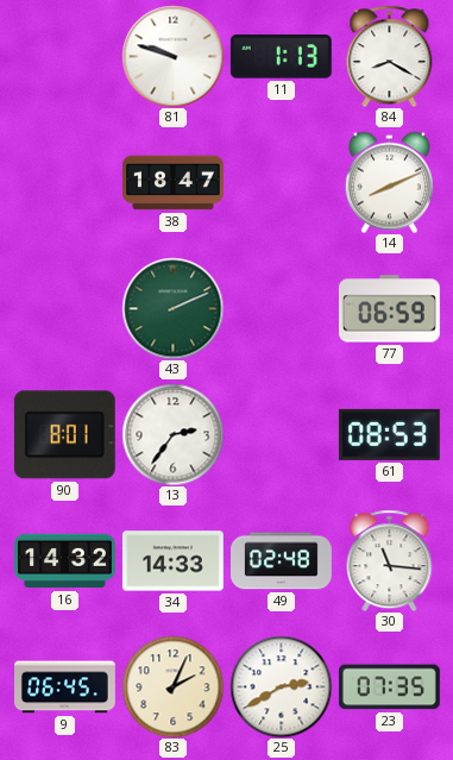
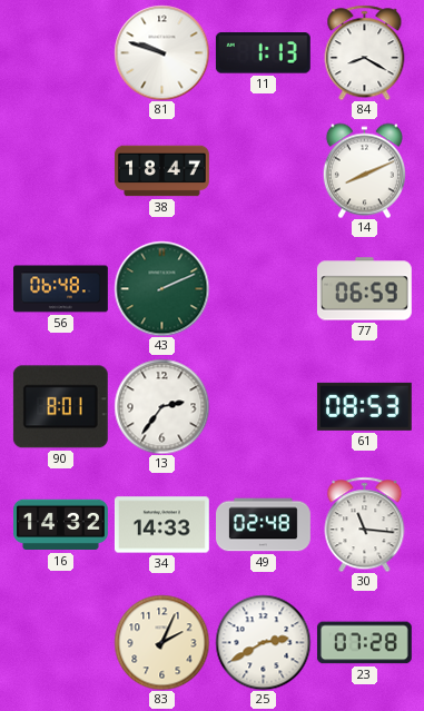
56: none -> 06:48
9: 06:45 -> none
23: 07:35 -> 07:28
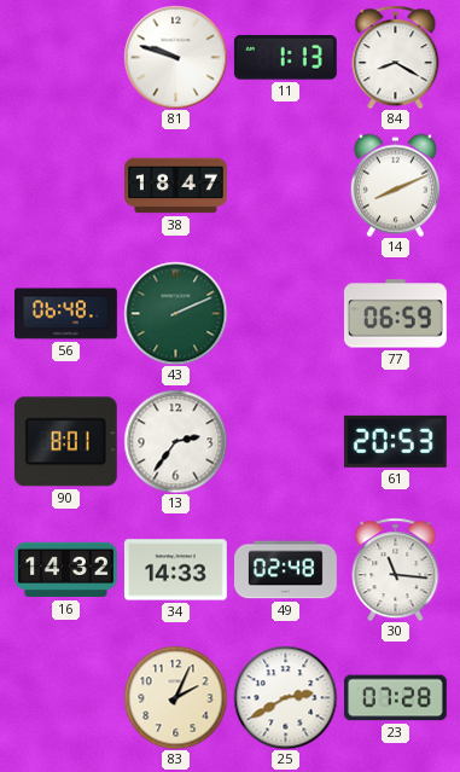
61: 08:53 -> 20:53
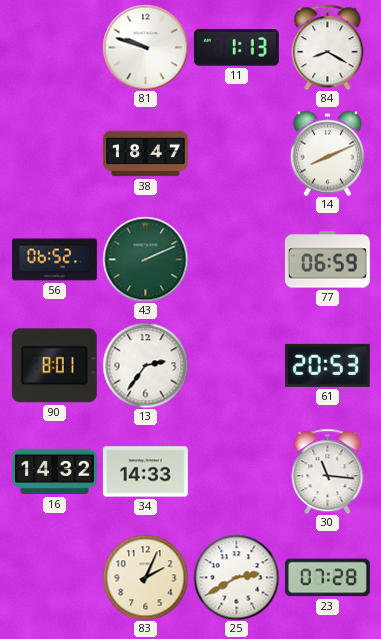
56: 06:48 -> 06:52
49: 02:48 -> none
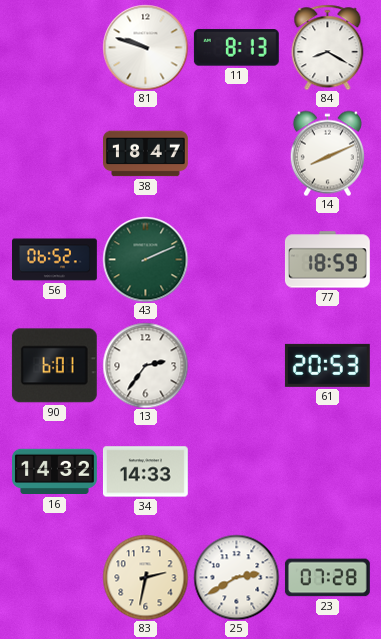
11: 1:13 -> 8:13
77: 06:59 -> 18:59
90: 8:01 -> 6:01
30: 11:16 -> none
83: 2:04 -> 2:32
